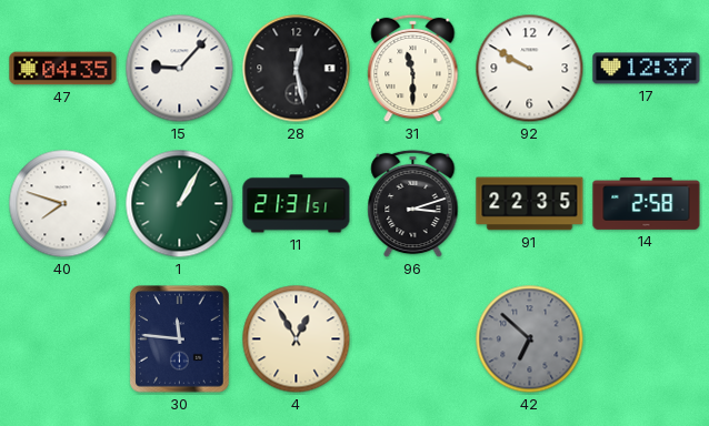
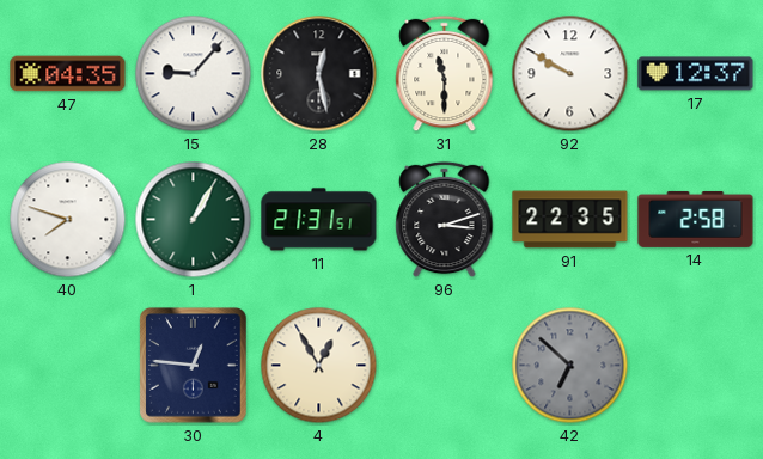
30: 11:46 -> 12:46
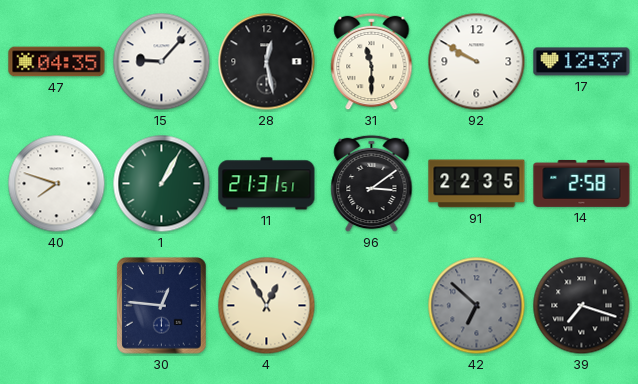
96: 3:12 -> 3:09
39: none -> 7:18
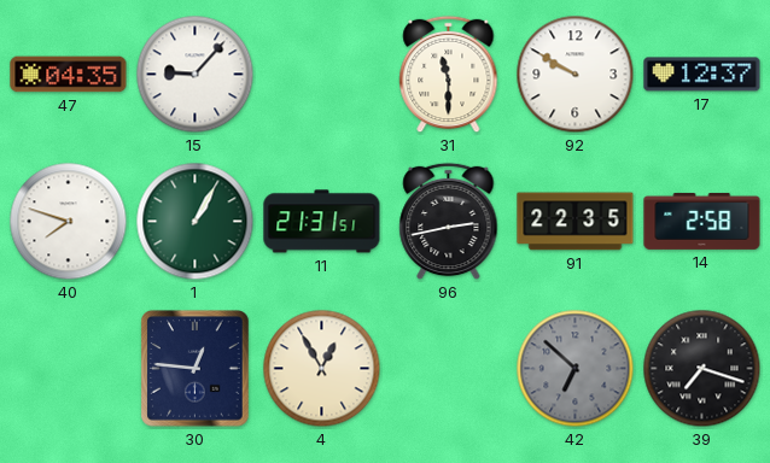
28: 12:28 -> none
96: 3:09 -> 2:43
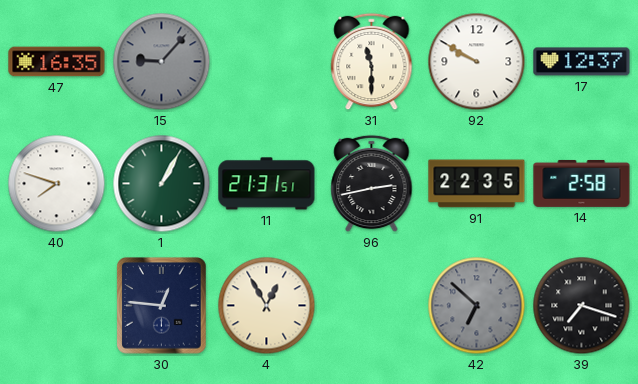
47: 04:35 -> 16:35
15 dial: white -> grey
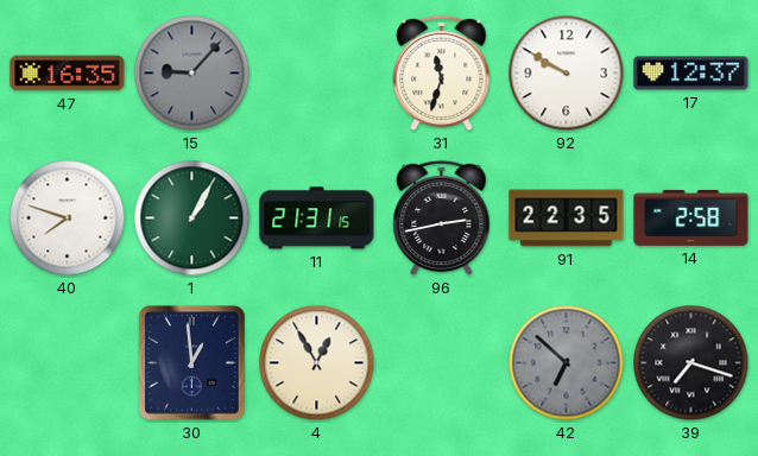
31: 11:30 -> 11:33
11: 21:31:51 -> 21:31:15
30: 12:46 -> 12:59
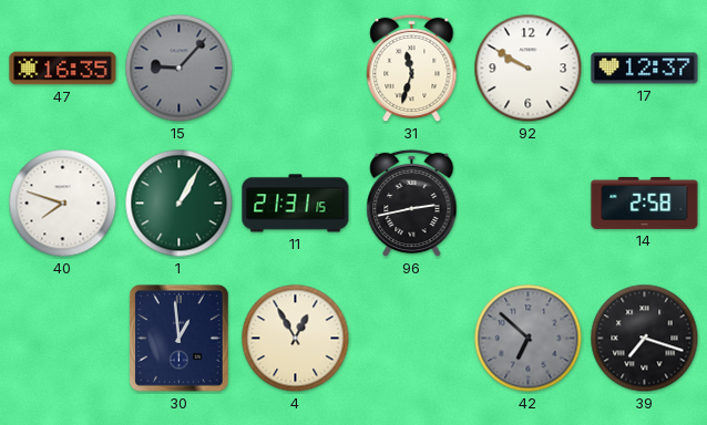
91: 22:35 -> none
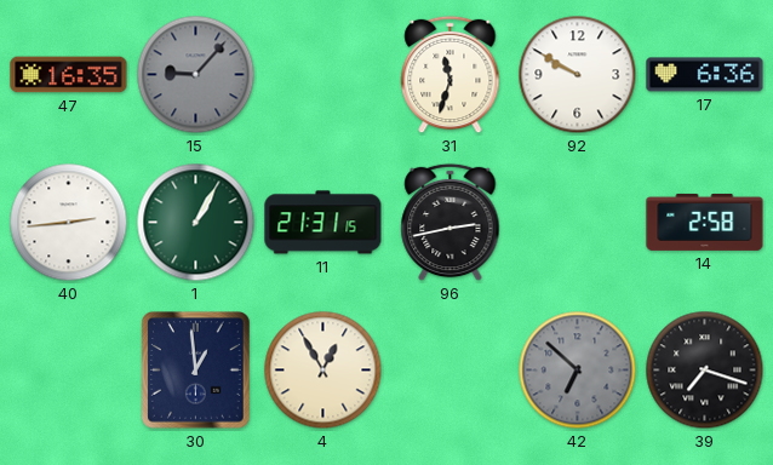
17: 12:37 -> 6:36
40: 7:48 -> 2:44
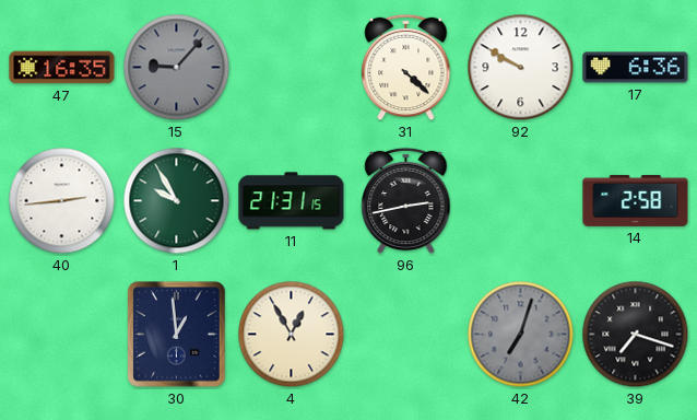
31: 11:33 -> 4:22
1: 1:05 -> 9:55
42: 6:52 -> 7:03
